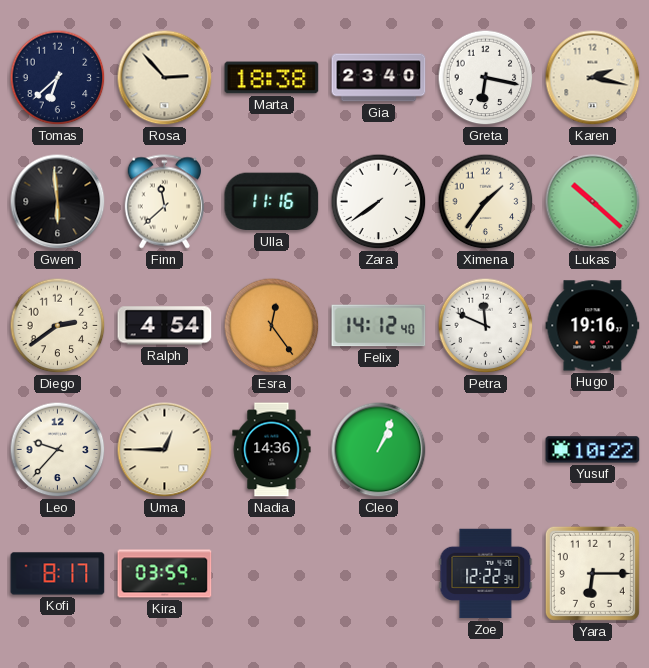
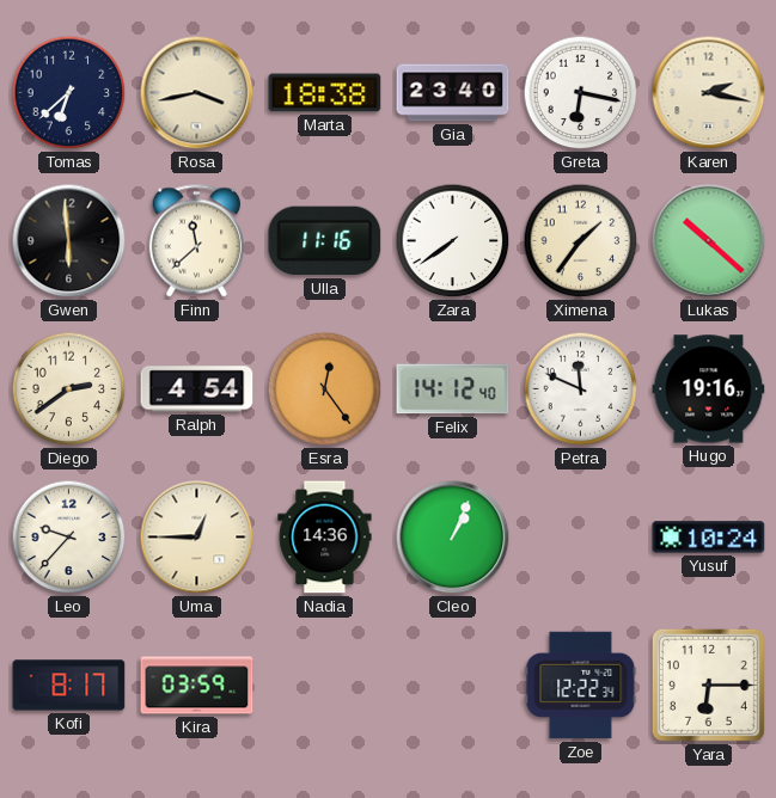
Rosa: 2:53 -> 3:43
Yusuf: 10:22 -> 10:24
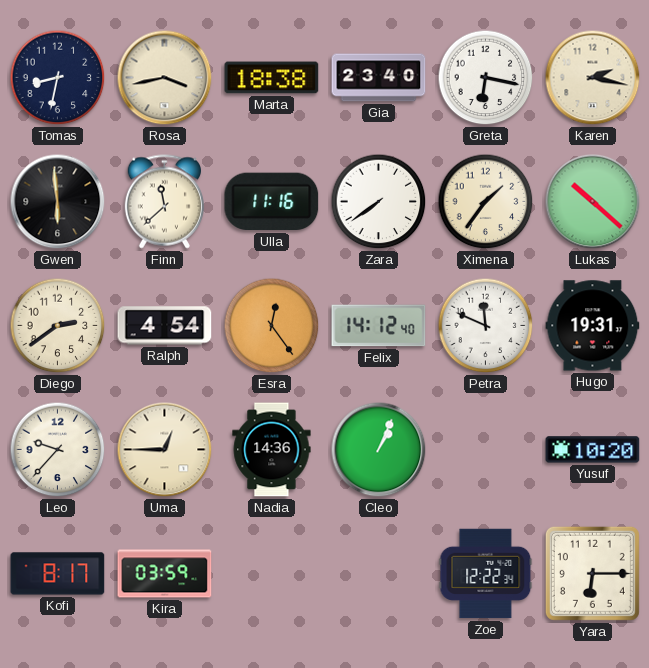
Tomas: 6:38 -> 8:32
Hugo: 19:16 -> 19:31
Yusuf: 10:24 -> 10:20
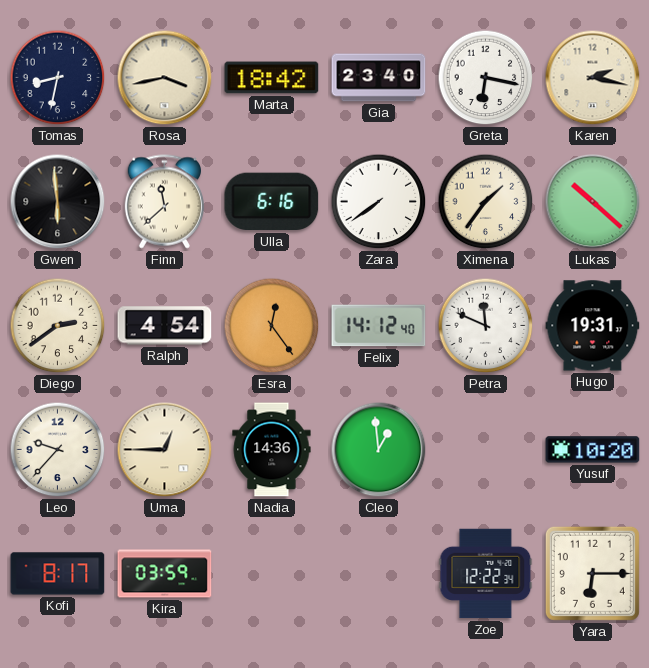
Marta: 18:38 -> 18:42
Ulla: 11:16 -> 6:16
Cleo: 1:04 -> 12:59
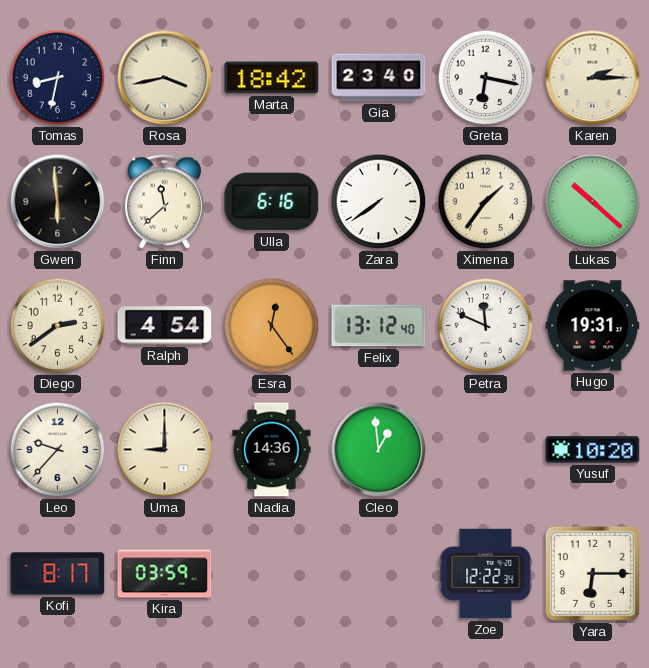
Karen: 2:17 -> 2:15
Felix: 14:12 -> 13:12
Uma: 12:45 -> 9:00
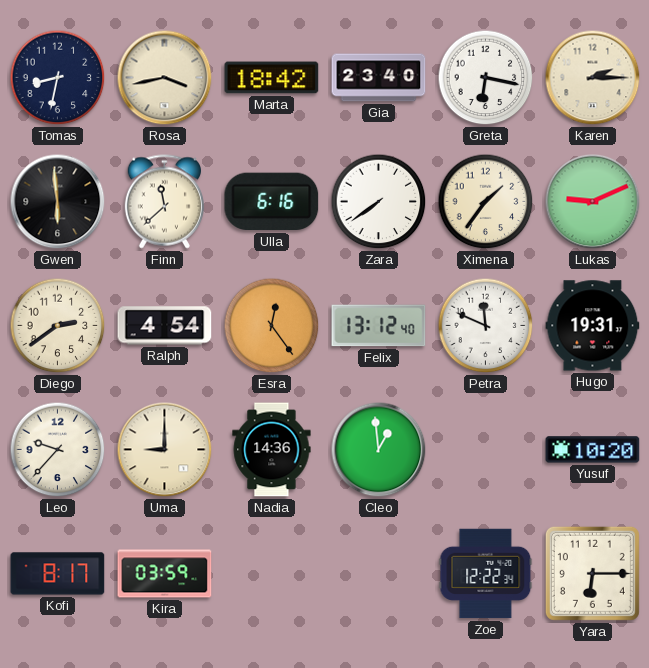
Lukas: 10:22 -> 9:11
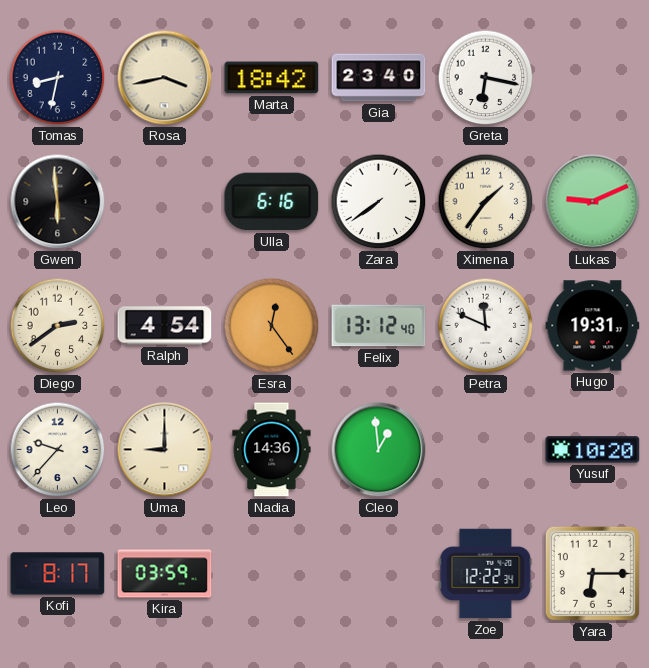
Karen: 2:15 -> none
Finn: 11:38 -> none
